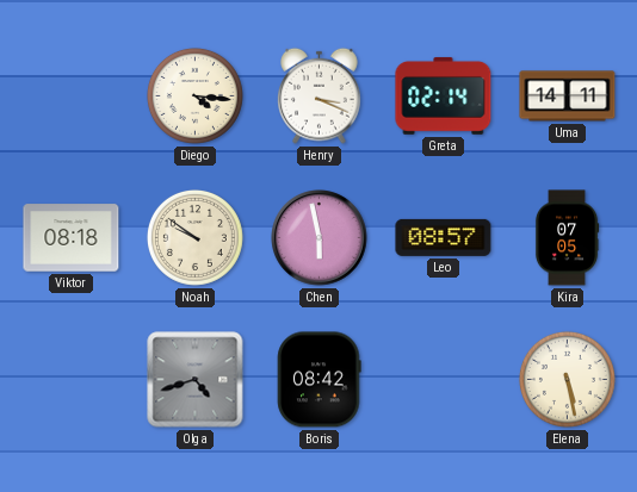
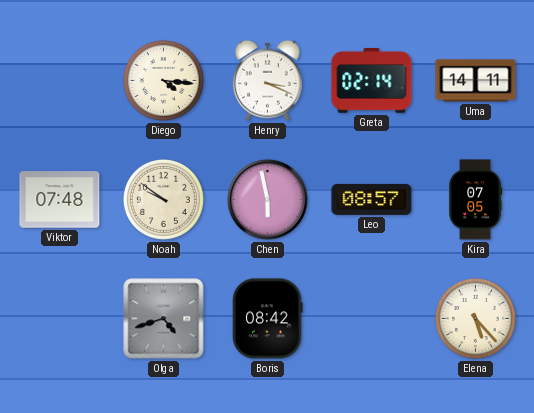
Viktor: 08:18 -> 07:48
Elena: 5:28 -> 5:23
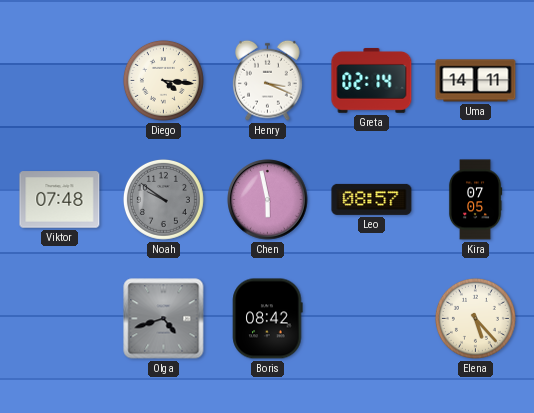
Noah dial: cream -> grey
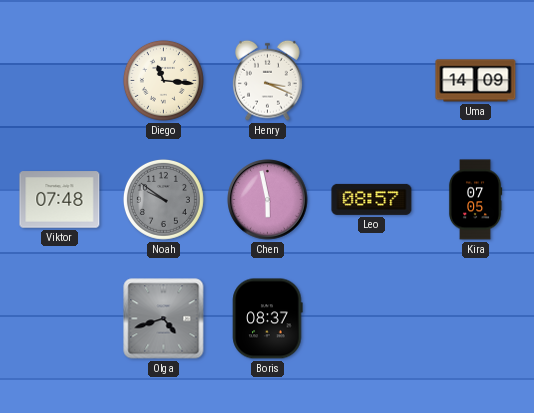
Diego: 4:16 -> 11:16
Greta: 02:14 -> none
Uma: 14:11 -> 14:09
Boris: 08:42 -> 08:37
Elena: 5:23 -> none
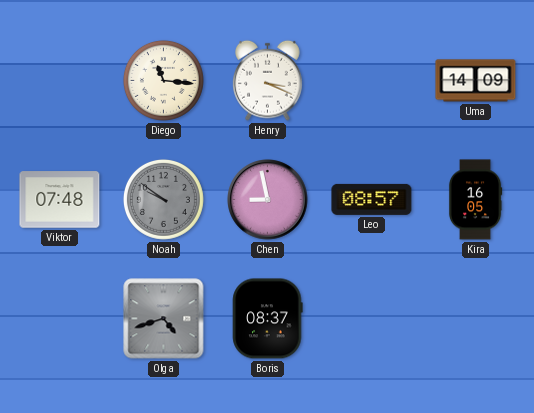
Chen: 5:58 -> 8:58
Kira: 07:05 -> 16:05
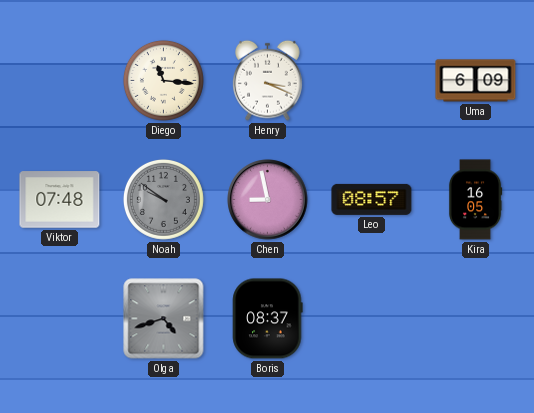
Uma: 14:09 -> 6:09
